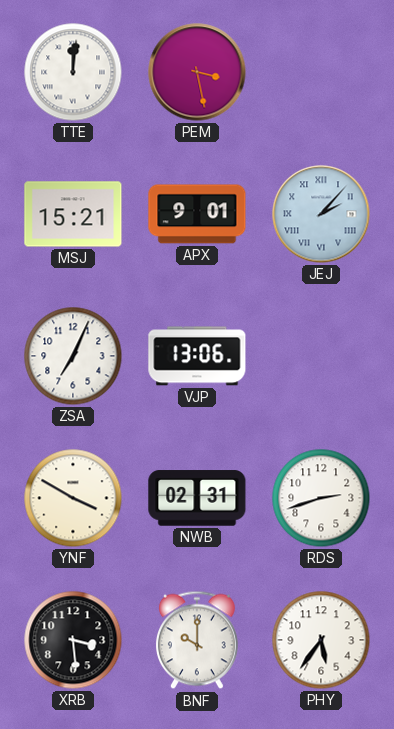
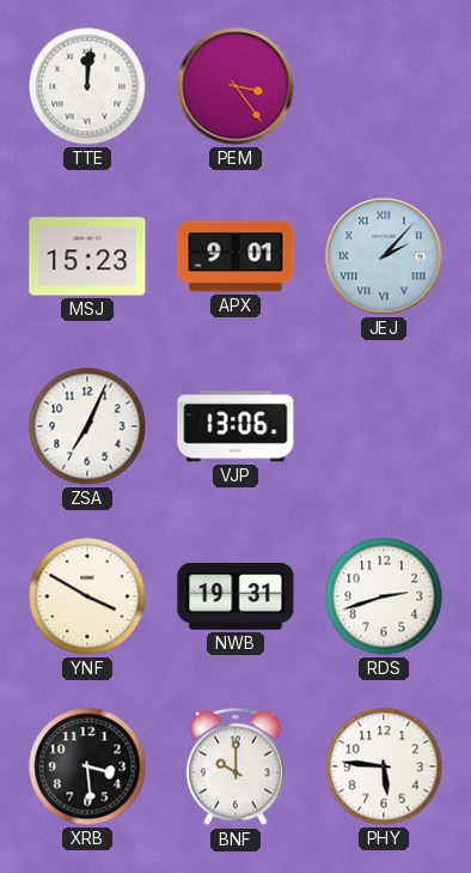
PEM: 3:28 -> 3:24
MSJ: 15:21 -> 15:23
NWB: 02:31 -> 19:31
PHY: 5:36 -> 5:46
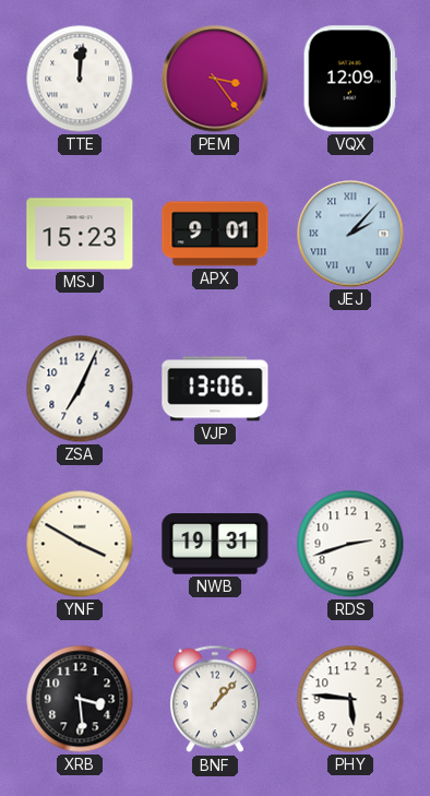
VQX: none -> 12:09
BNF: 10:00 -> 1:07
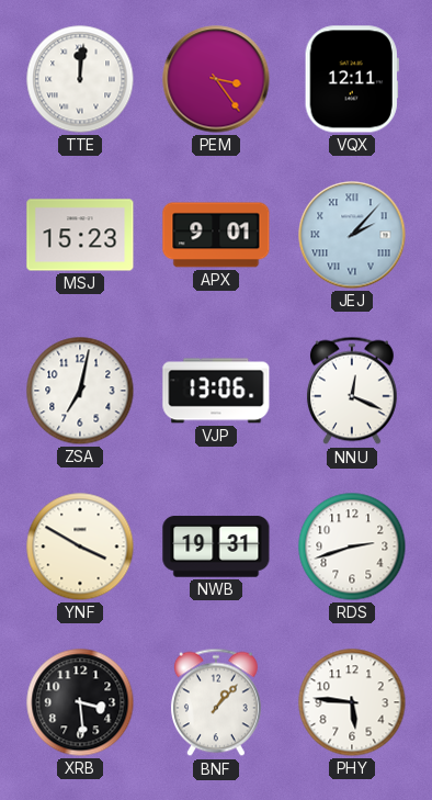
VQX: 12:09 -> 12:11
ZSA: 7:04 -> 7:02
NNU: none -> 12:19
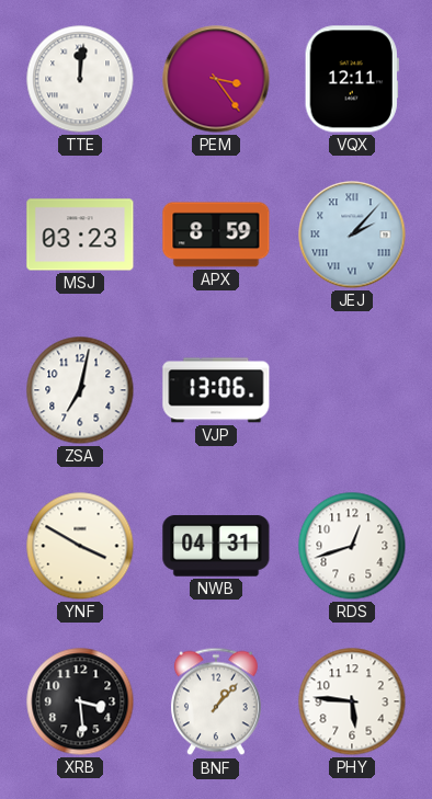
MSJ: 15:23 -> 03:23
APX: 9:01 -> 8:59
NNU: 12:19 -> none
NWB: 19:31 -> 04:31
RDS: 2:42 -> 12:42
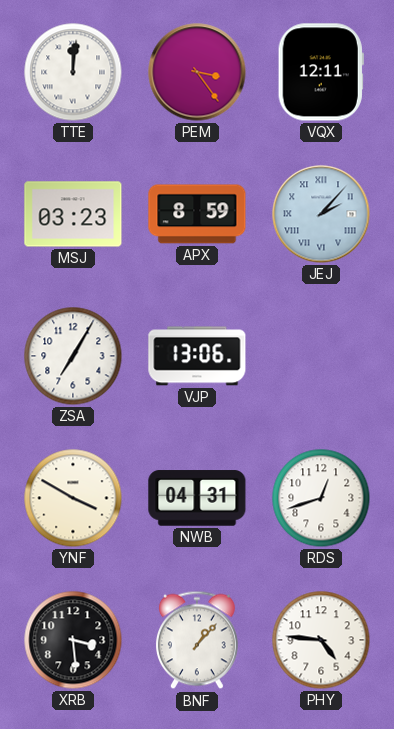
ZSA: 7:02 -> 7:05
PHY: 5:46 -> 4:46
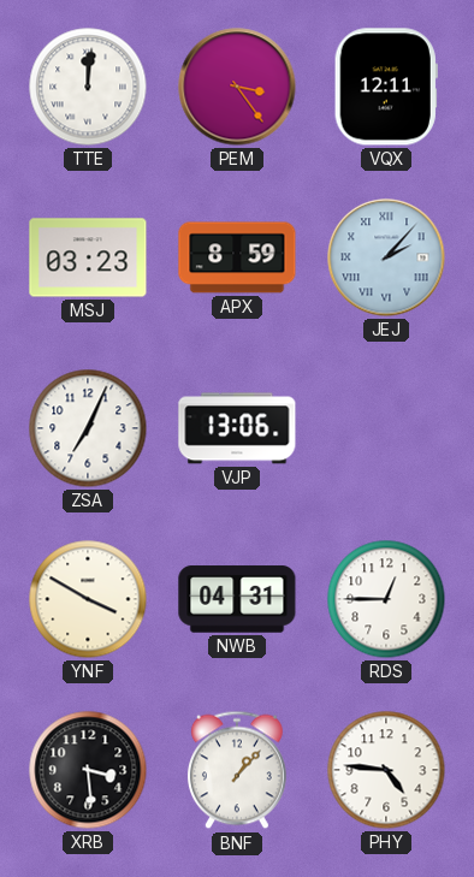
ZSA: 7:05 -> 7:04
RDS: 12:42 -> 12:45
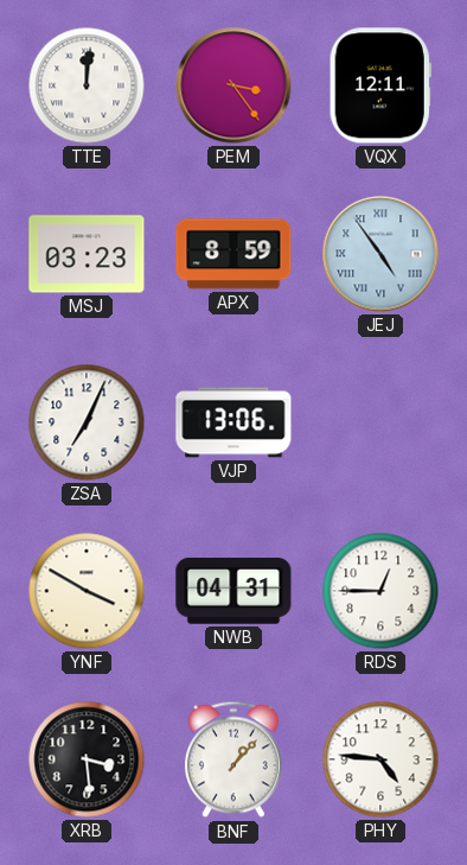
JEJ: 2:07 -> 4:54
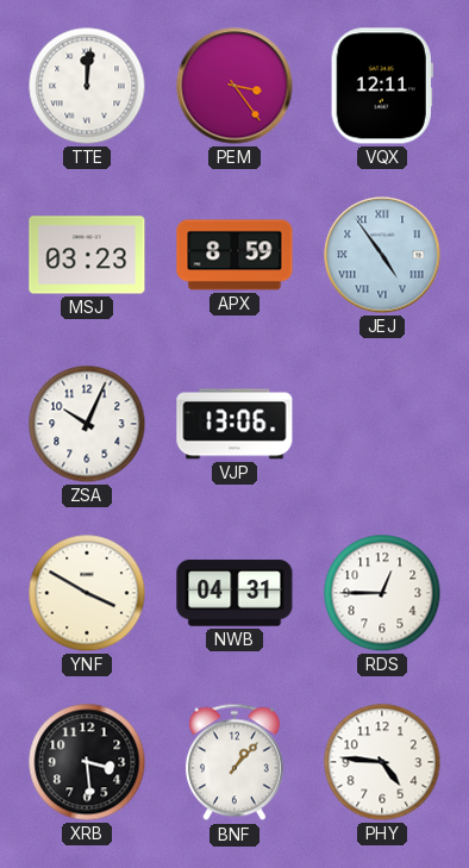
ZSA: 7:04 -> 10:04
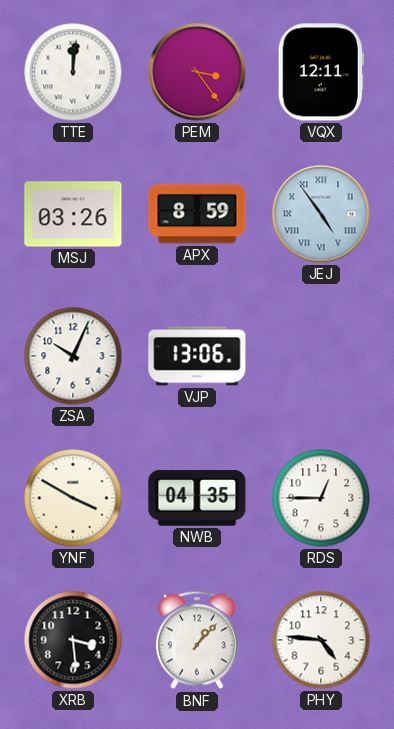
MSJ: 03:23 -> 03:26
NWB: 04:31 -> 04:35
